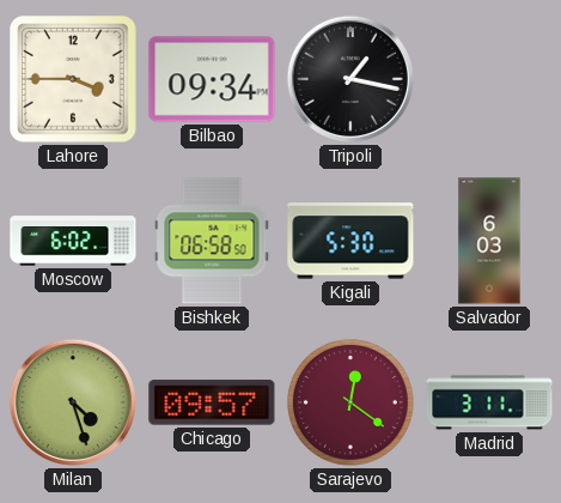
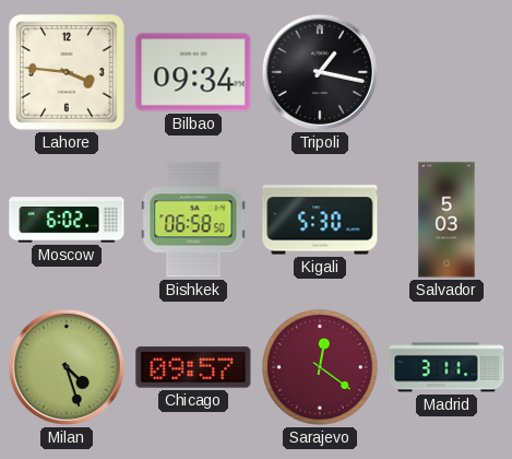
Lahore: 3:45 -> 3:46
Salvador: 6:03 -> 5:03
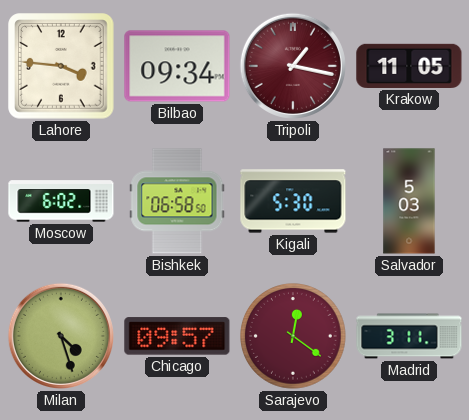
Tripoli dial: black -> burgundy
Krakow: none -> 11:05
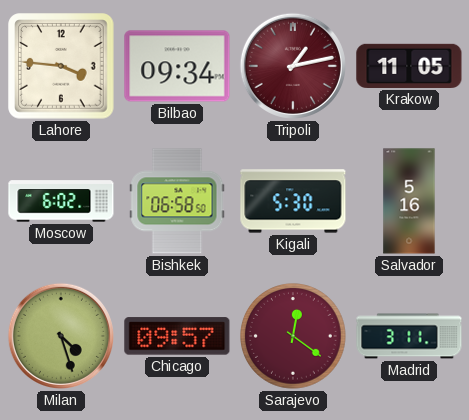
Tripoli: 1:17 -> 1:13
Salvador: 5:03 -> 5:16
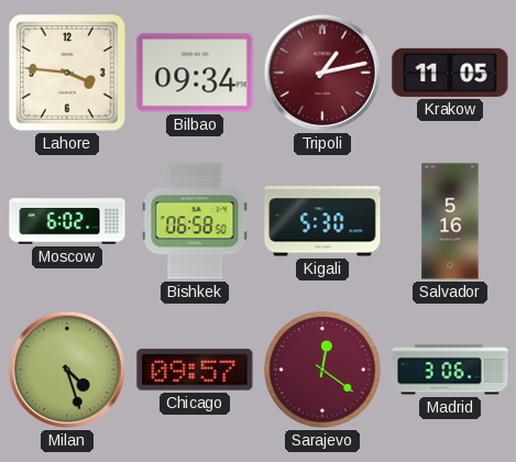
Madrid: 3:11 -> 3:06
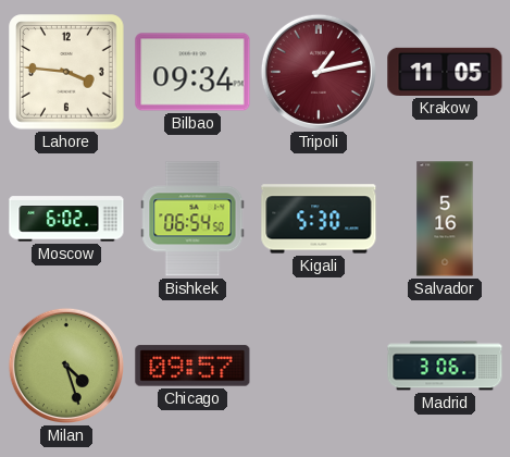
Bishkek: 06:58 -> 06:54
Sarajevo: 12:21 -> none
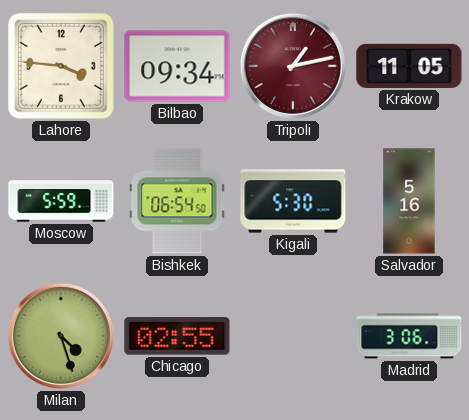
Moscow: 6:02 -> 5:59
Chicago: 09:57 -> 02:55
